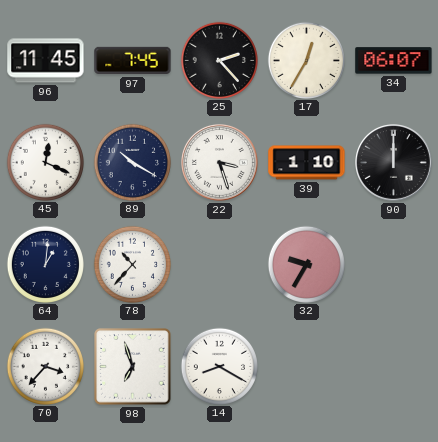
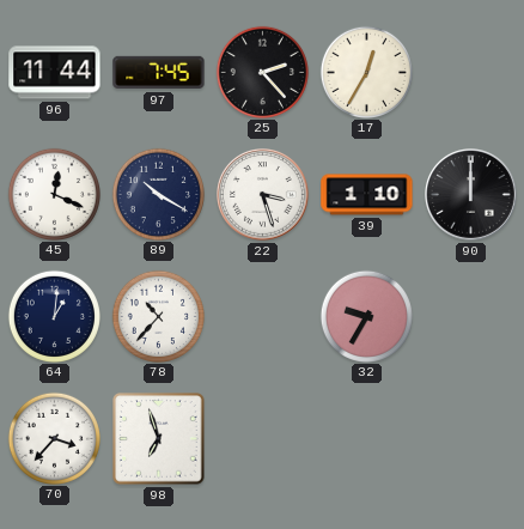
96: 11:45 -> 11:44
34: 06:07 -> none
14: 8:20 -> none
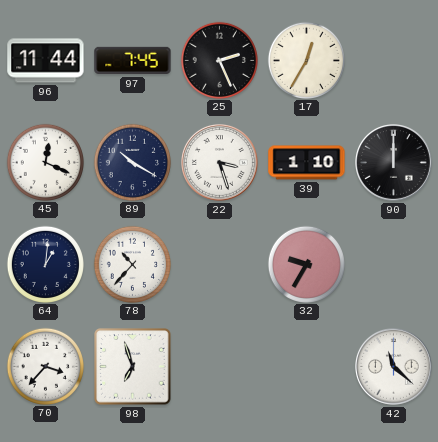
25: 2:23 -> 2:26
42: none -> 11:22
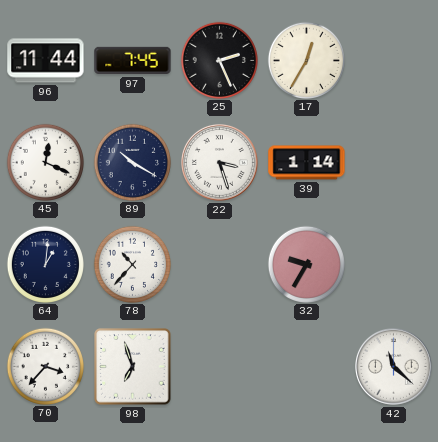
39: 1:10 -> 1:14
90: 12:00 -> none
